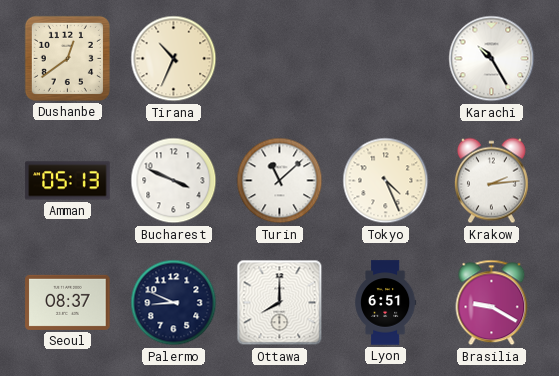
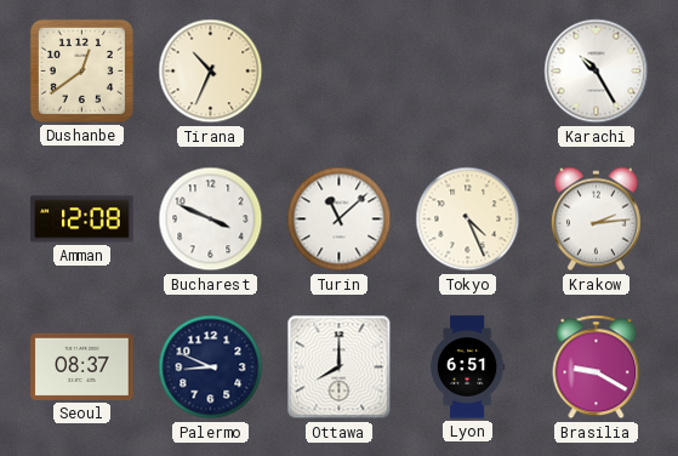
Amman: 05:13 -> 12:08
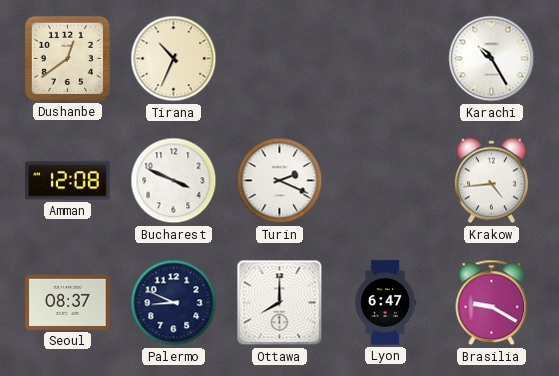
Turin: 11:08 -> 2:19
Tokyo: 4:26 -> none
Krakow: 2:14 -> 4:44
Lyon: 6:51 -> 6:47
